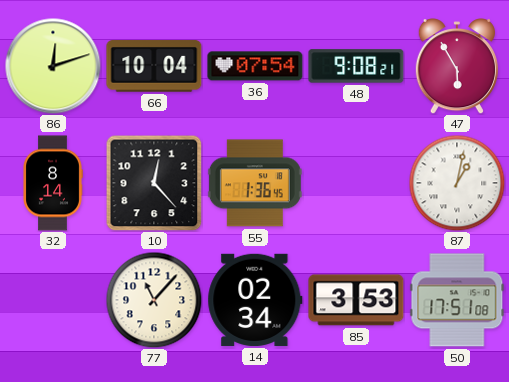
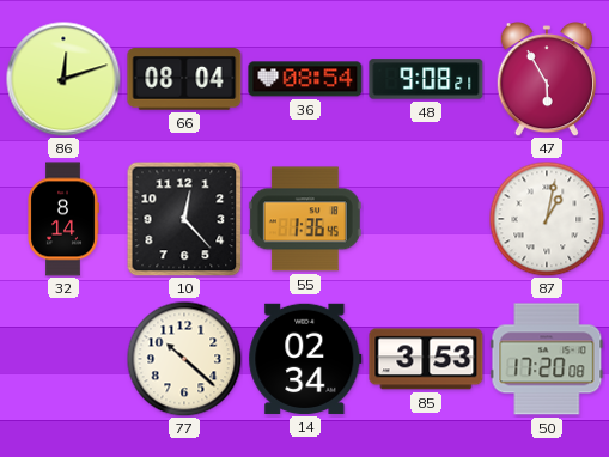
66: 10:04 -> 08:04
36: 07:54 -> 08:54
77: 11:07 -> 10:22
50: 17:51 -> 17:20
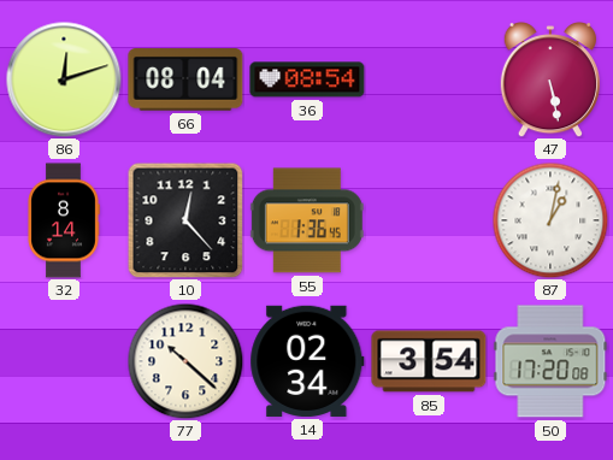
48: 9:08 -> none
47: 5:55 -> 5:28
85: 3:53 -> 3:54
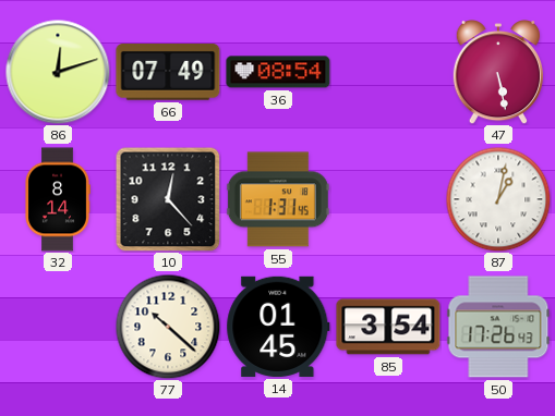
66: 08:04 -> 07:49
55: 1:36 -> 1:31
14: 02:34 -> 01:45
50: 17:20 -> 17:26
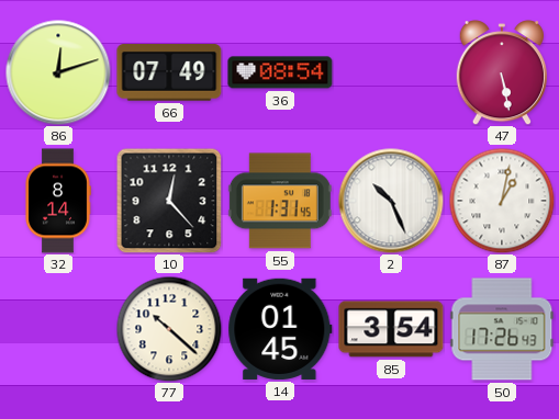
2: none -> 10:26
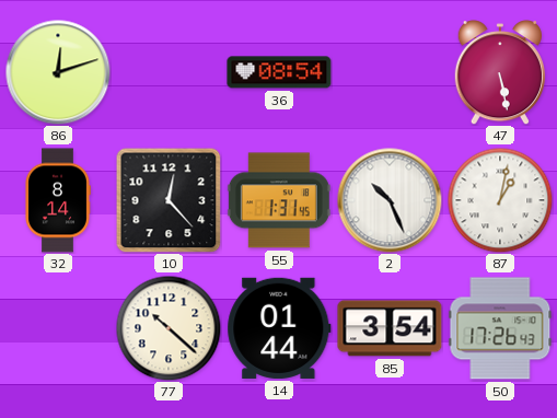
66: 07:49 -> none
14: 01:45 -> 01:44
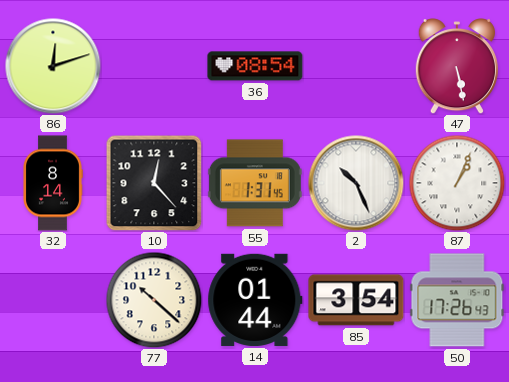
87: 1:02 -> 1:04
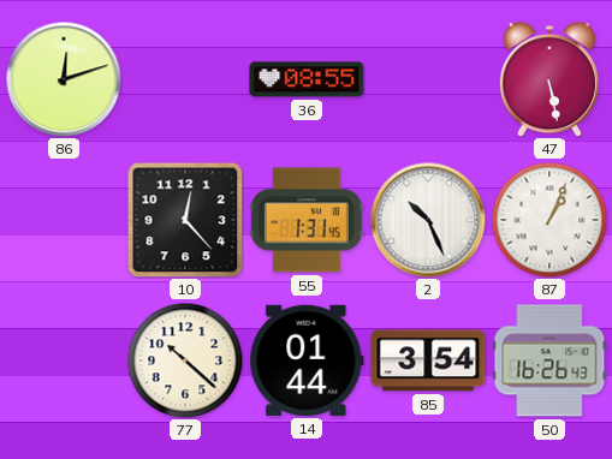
36: 08:54 -> 08:55
32: 8:14 -> none
50: 17:26 -> 16:26
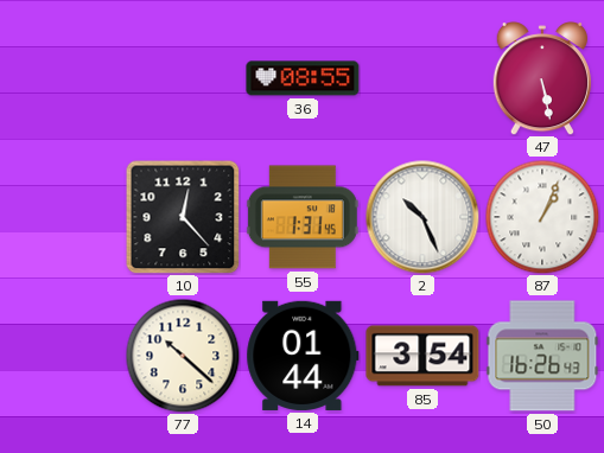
86: 12:12 -> none
